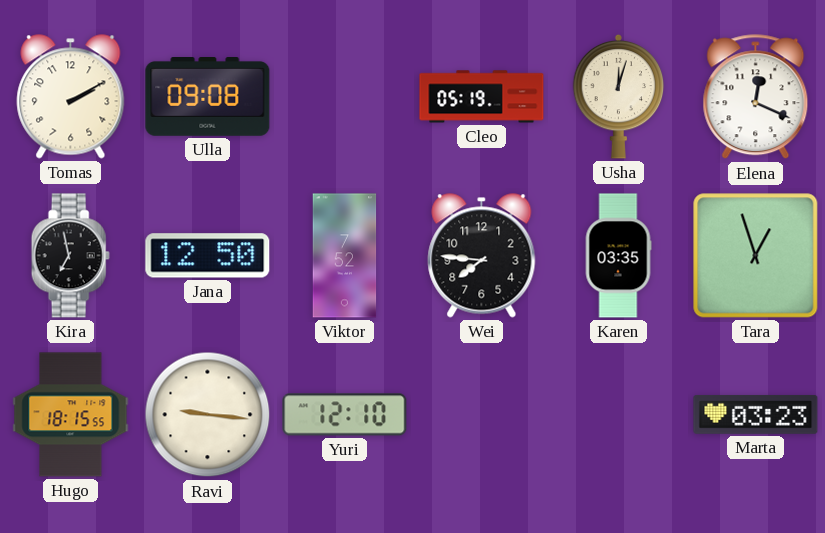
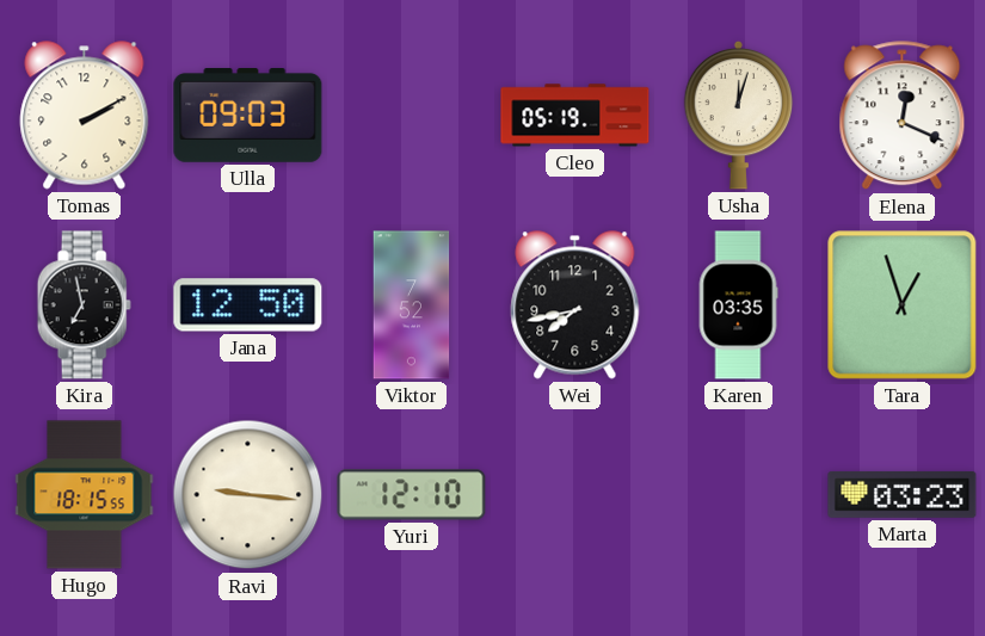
Ulla: 09:08 -> 09:03
Wei: 7:46 -> 7:43
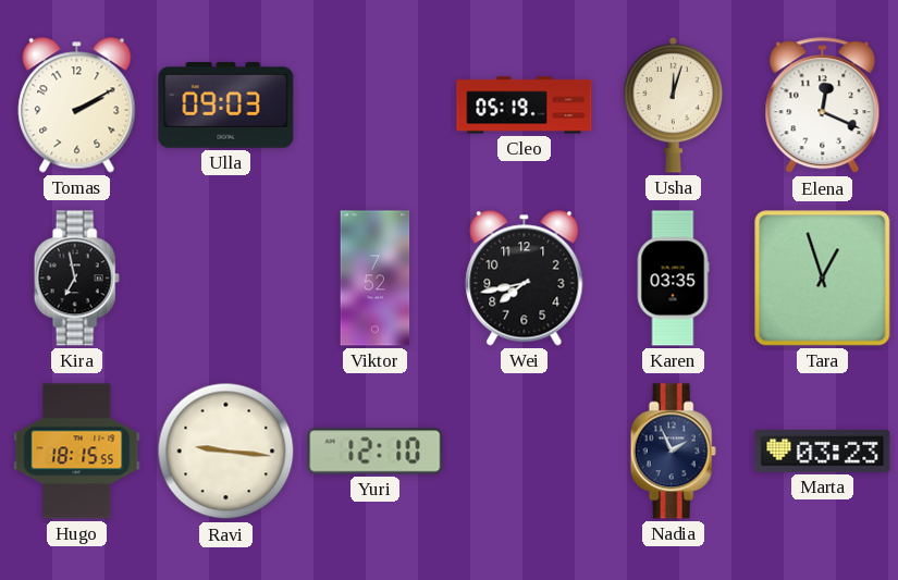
Jana: 12:50 -> none
Nadia: none -> 1:56
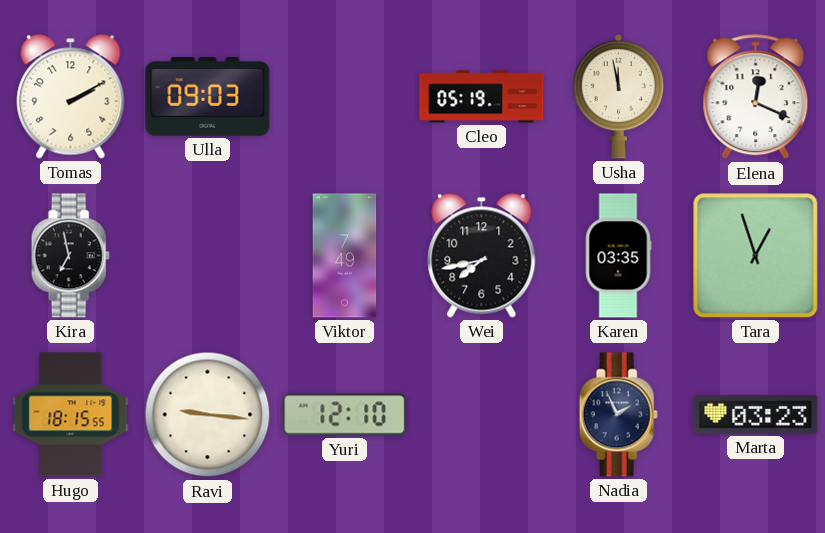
Usha: 12:03 -> 11:58
Viktor: 7:52 -> 7:49
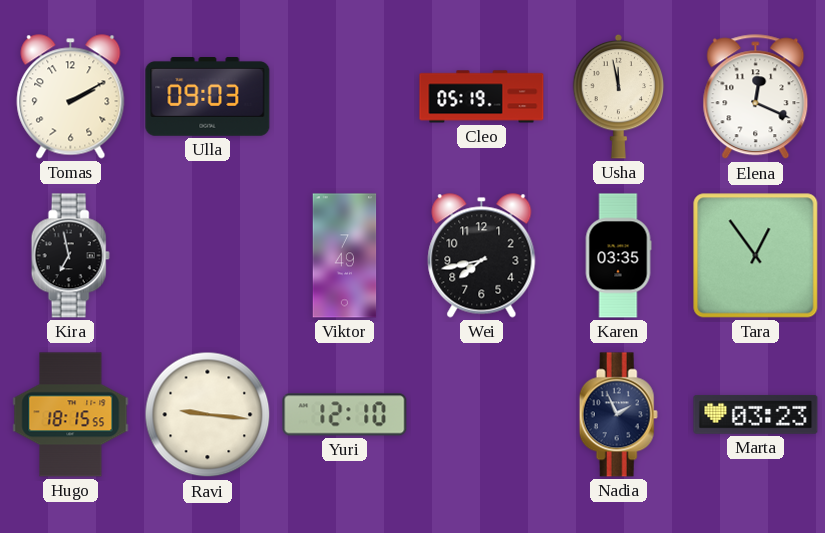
Tara: 12:57 -> 12:54
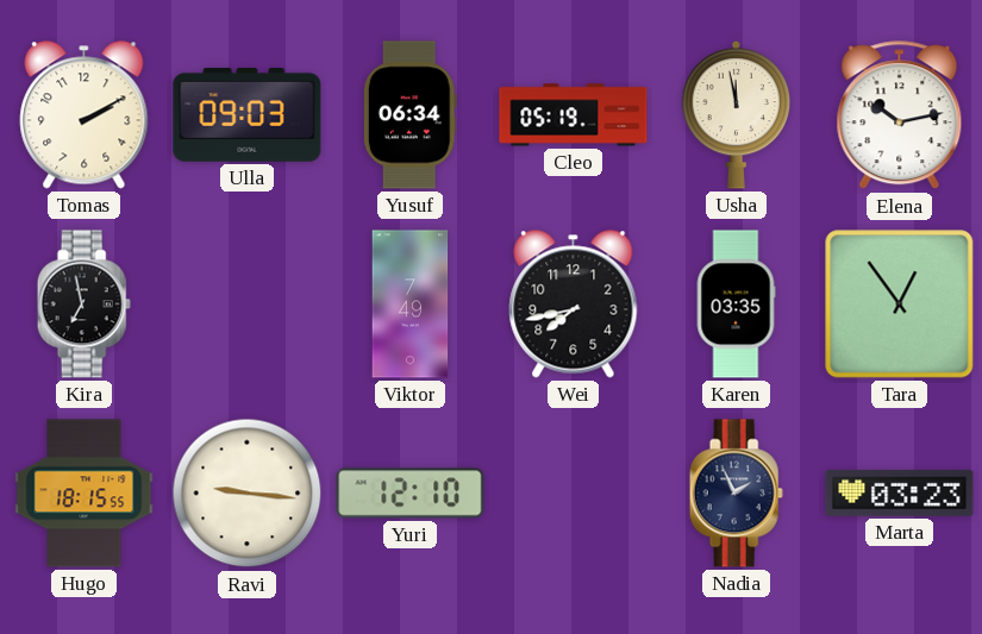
Yusuf: none -> 06:34
Elena: 12:19 -> 10:13
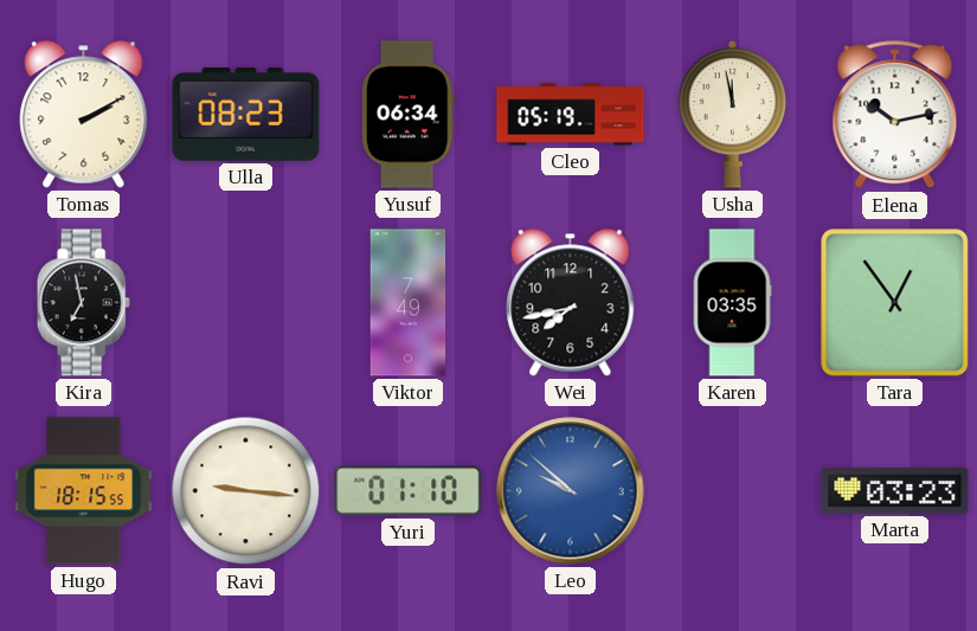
Ulla: 09:03 -> 08:23
Yuri: 12:10 -> 01:10
Leo: none -> 9:52
Nadia: 1:56 -> none
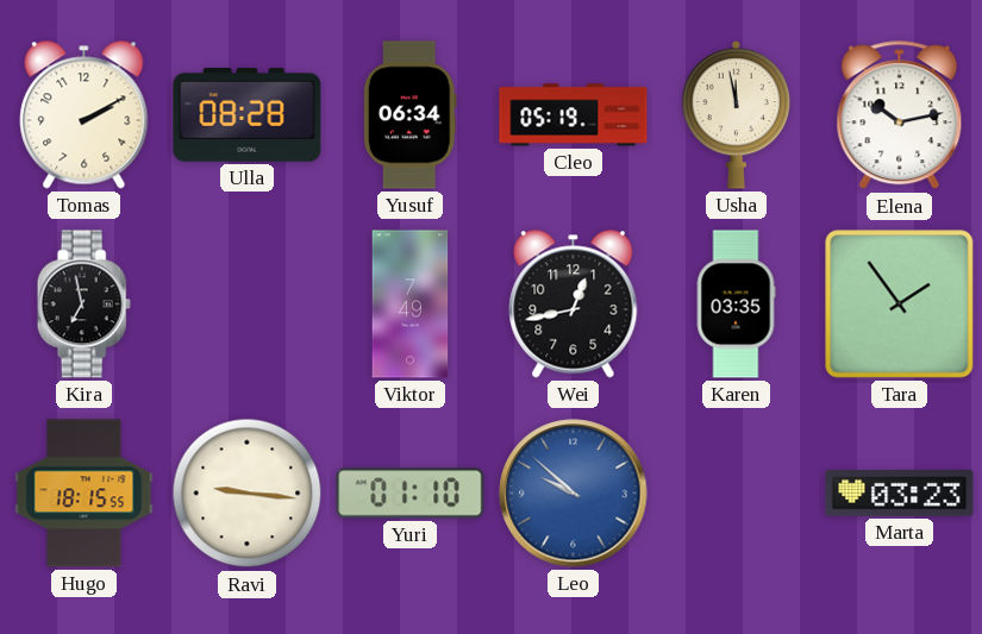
Ulla: 08:23 -> 08:28
Wei: 7:43 -> 12:43
Tara: 12:54 -> 1:54
